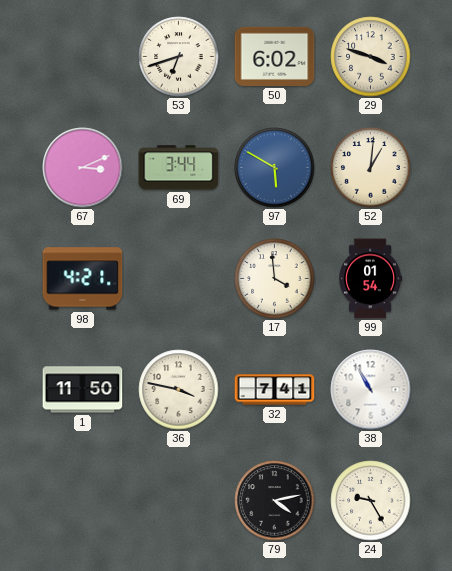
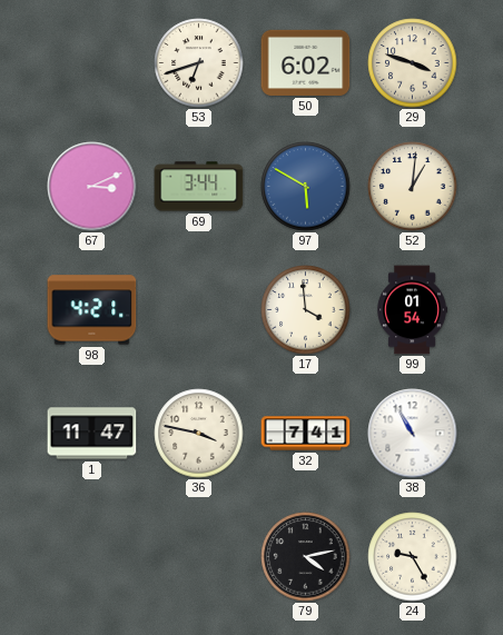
1: 11:50 -> 11:47
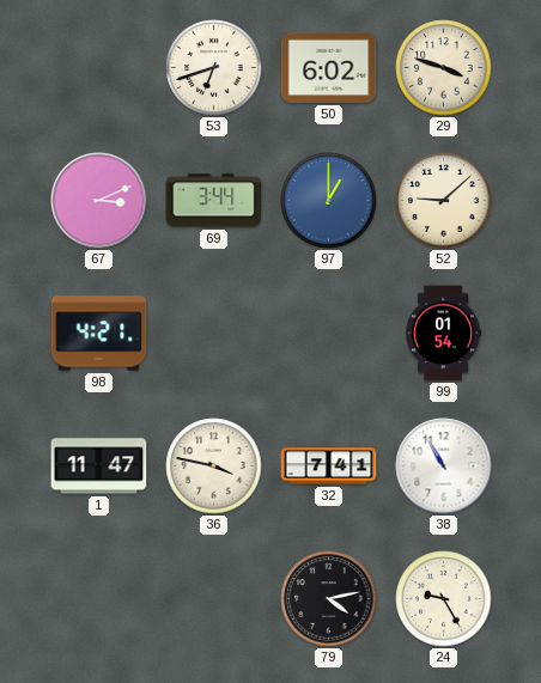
97: 5:50 -> 1:00
52: 1:01 -> 9:08
17: 3:59 -> none
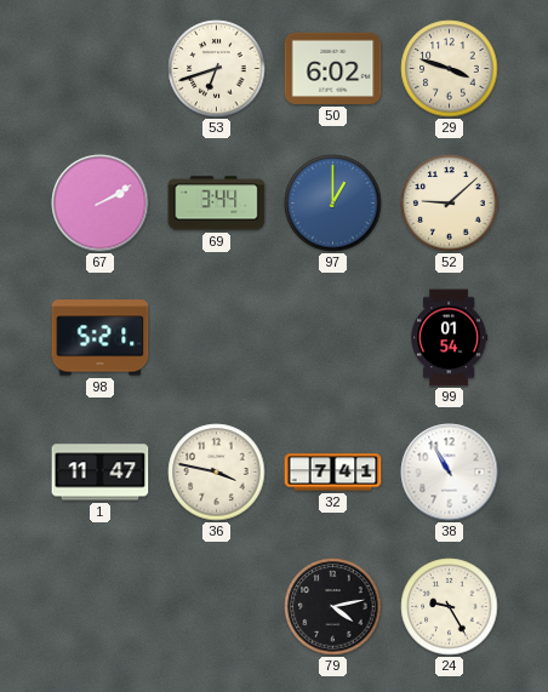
67: 3:11 -> 2:10
98: 4:21 -> 5:21
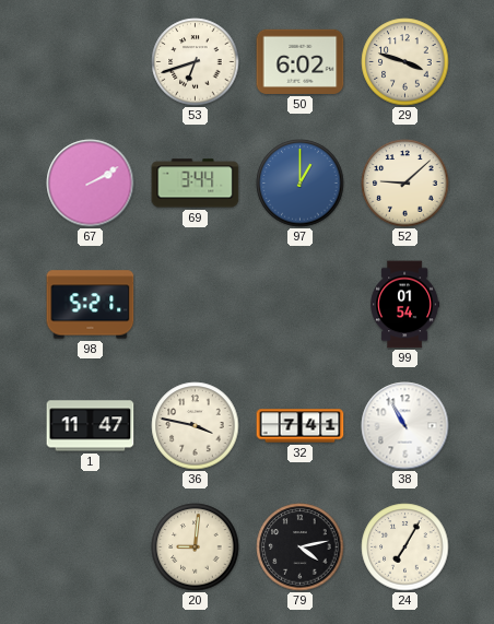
20: none -> 9:01
24: 9:25 -> 7:05
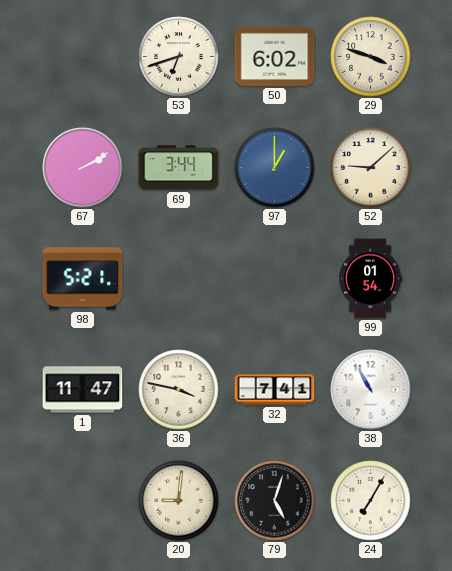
79: 4:13 -> 5:03
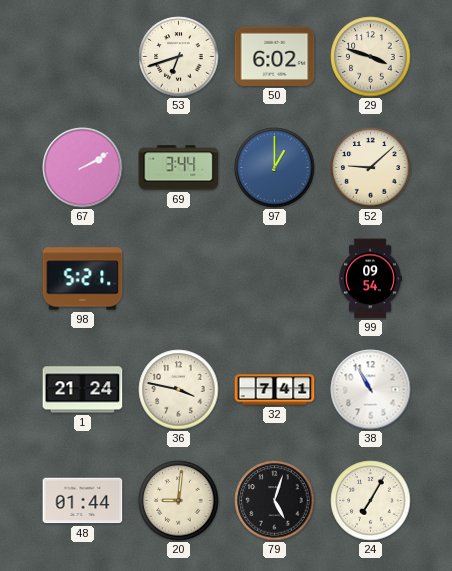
99: 01:54 -> 09:54
1: 11:47 -> 21:24
48: none -> 01:44
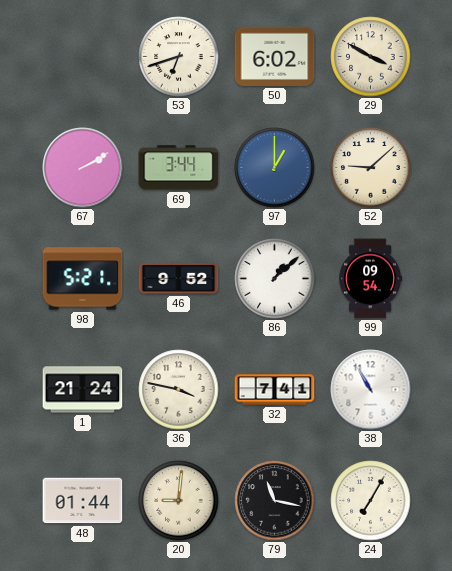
29: 3:48 -> 3:50
46: none -> 9:52
86: none -> 1:08
79: 5:03 -> 11:17
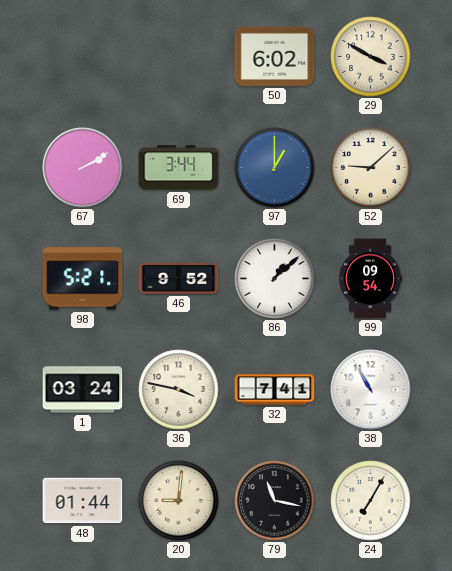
53: 6:42 -> none
1: 21:24 -> 03:24
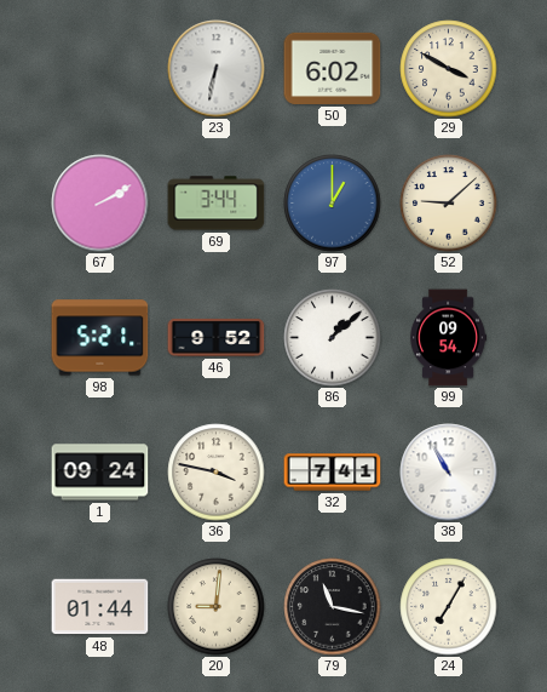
23: none -> 6:32
1: 03:24 -> 09:24
